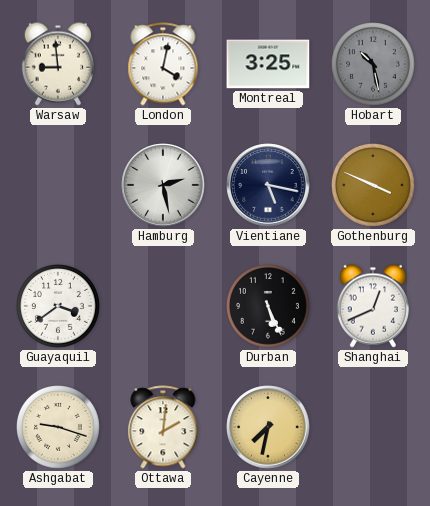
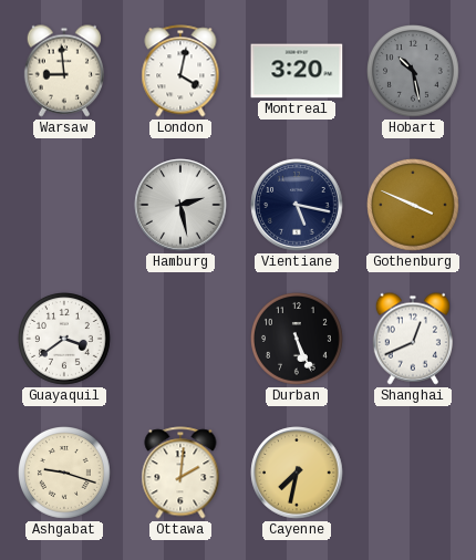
Montreal: 3:25 -> 3:20
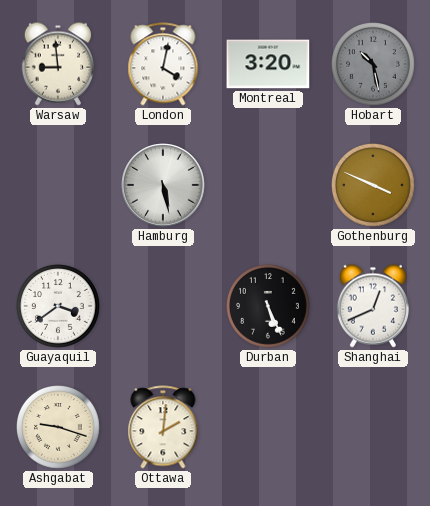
Hamburg: 2:28 -> 5:28
Vientiane: 5:17 -> none
Cayenne: 7:32 -> none
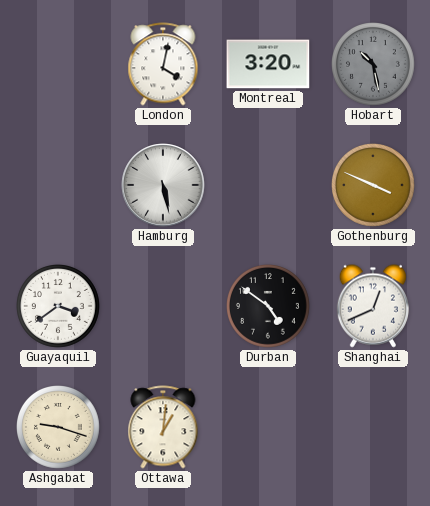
Warsaw: 8:59 -> none
Durban: 5:26 -> 4:51
Ottawa: 2:01 -> 1:01
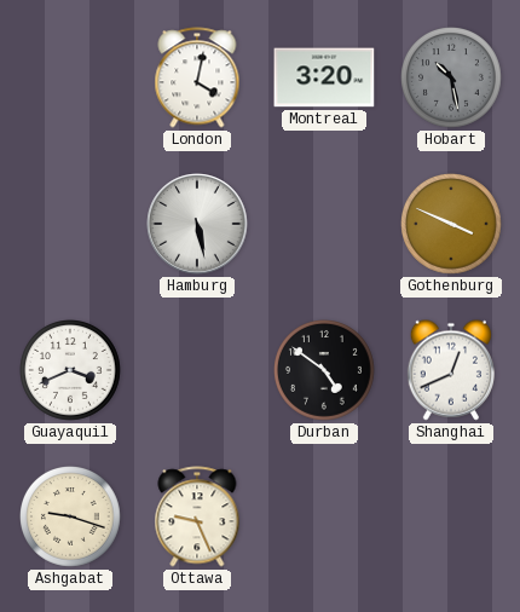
Guayaquil: 3:39 -> 3:41
Ottawa: 1:01 -> 9:26
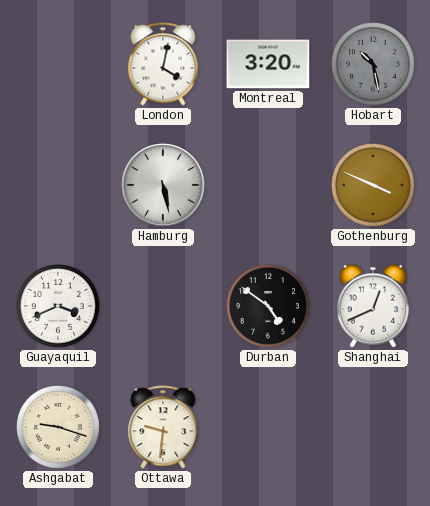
Ottawa: 9:26 -> 9:31
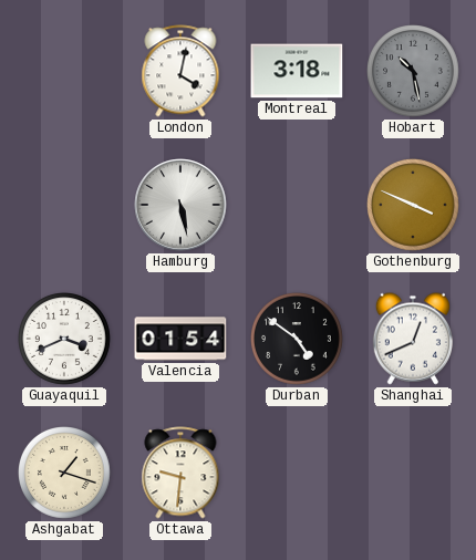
Montreal: 3:20 -> 3:18
Valencia: none -> 01:54
Ashgabat: 9:18 -> 1:18
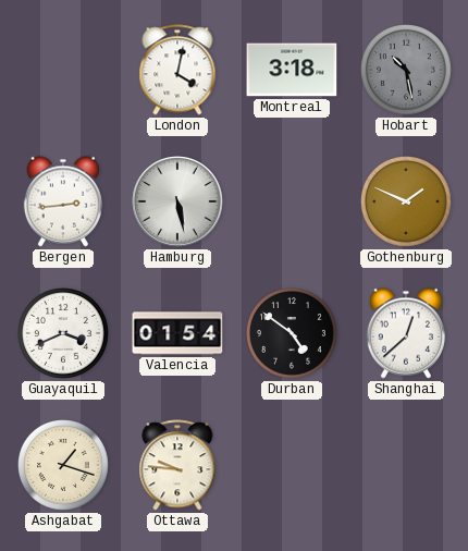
Bergen: none -> 2:44
Gothenburg: 3:49 -> 1:49
Shanghai: 12:41 -> 12:38
Ottawa: 9:31 -> 9:46
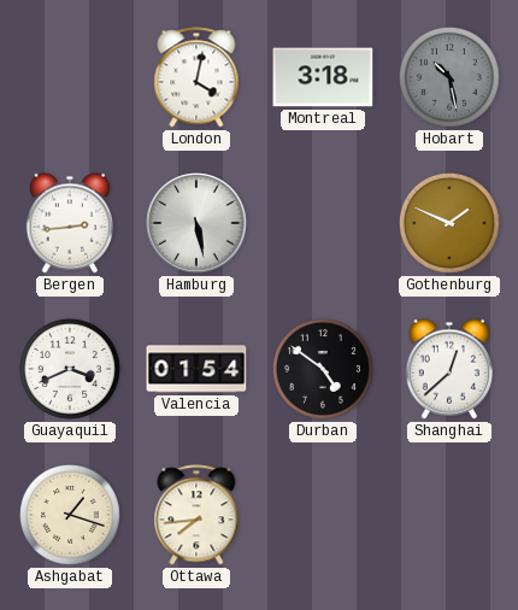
Ottawa: 9:46 -> 7:44
